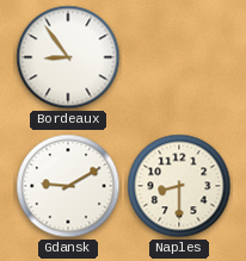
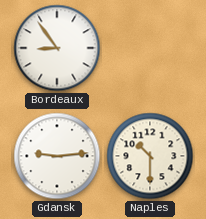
Gdansk: 9:10 -> 9:14
Naples: 8:30 -> 10:30
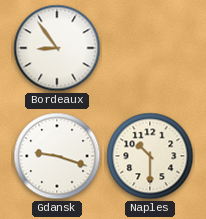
Gdansk: 9:14 -> 9:18
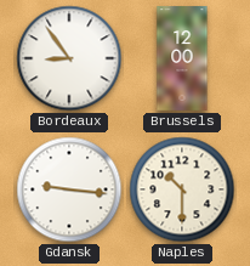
Brussels: none -> 12:00
Gdansk: 9:18 -> 9:16
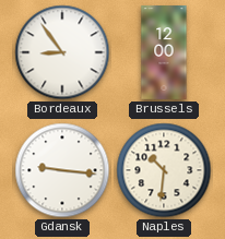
Naples: 10:30 -> 10:31
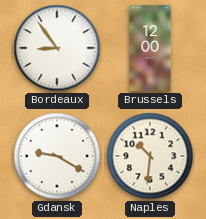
Gdansk: 9:16 -> 9:20
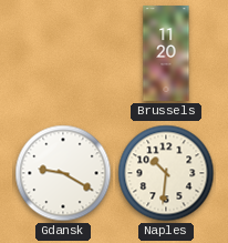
Bordeaux: 8:54 -> none
Brussels: 12:00 -> 11:20
